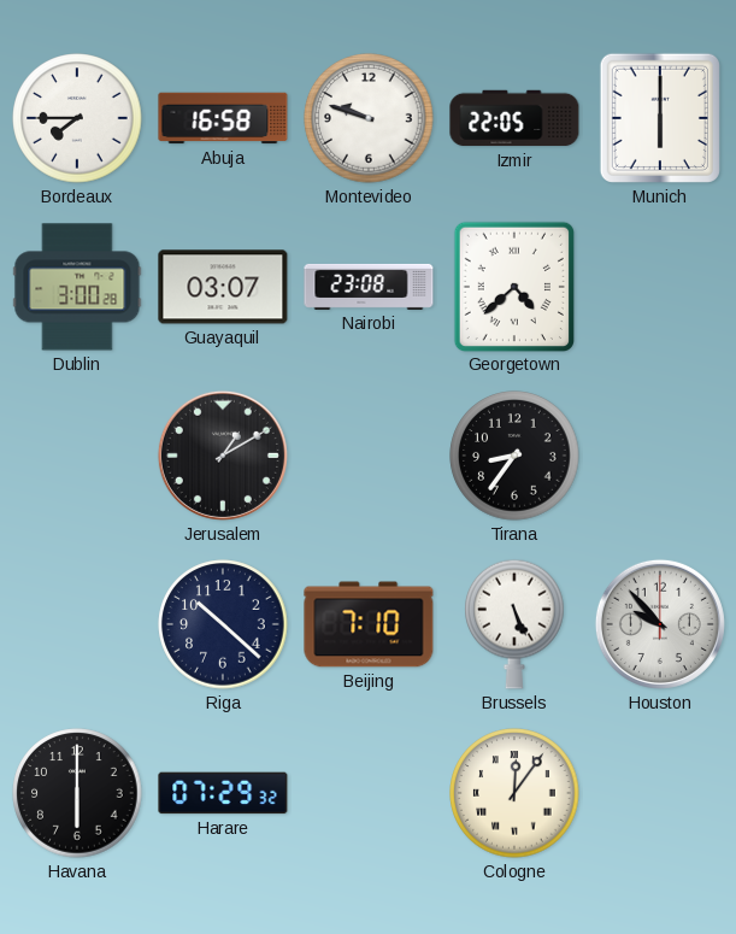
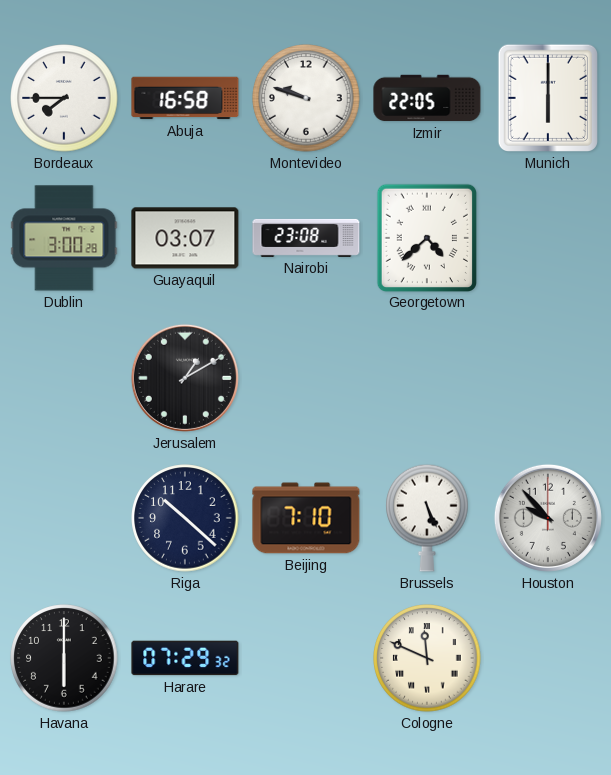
Tirana: 8:36 -> none
Cologne: 12:06 -> 11:49
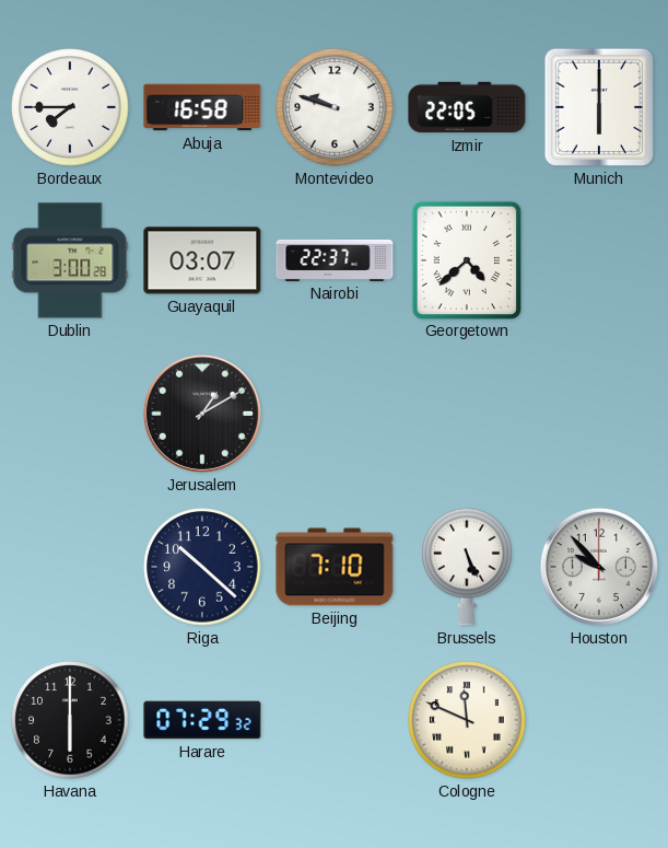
Nairobi: 23:08 -> 22:37
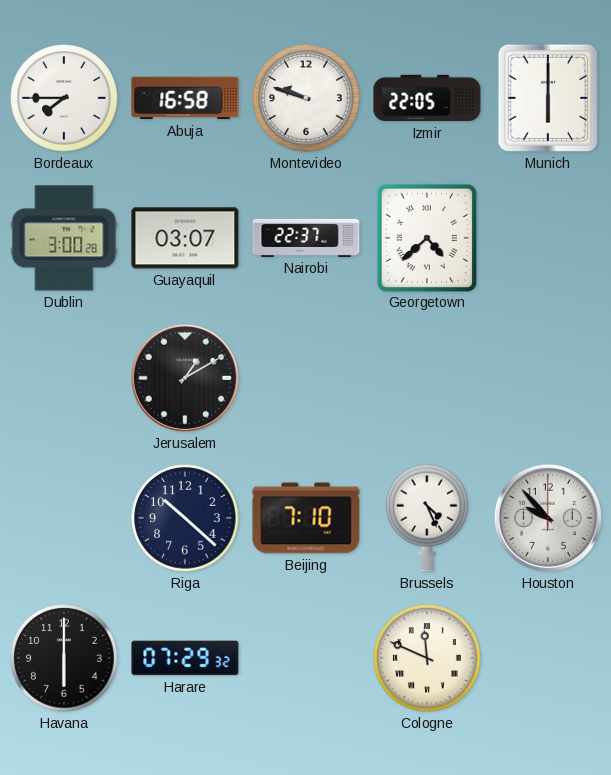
Brussels: 5:26 -> 4:26
